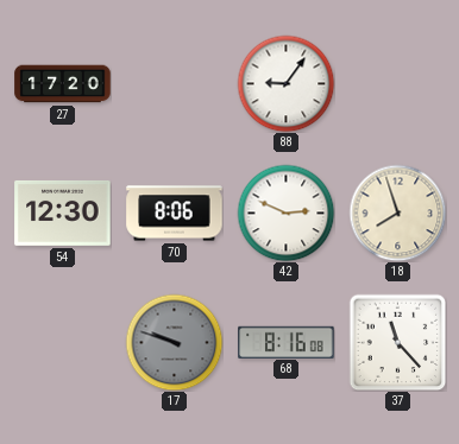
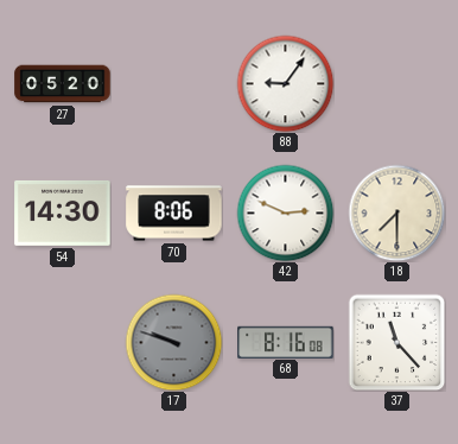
27: 17:20 -> 05:20
54: 12:30 -> 14:30
18: 7:57 -> 7:30
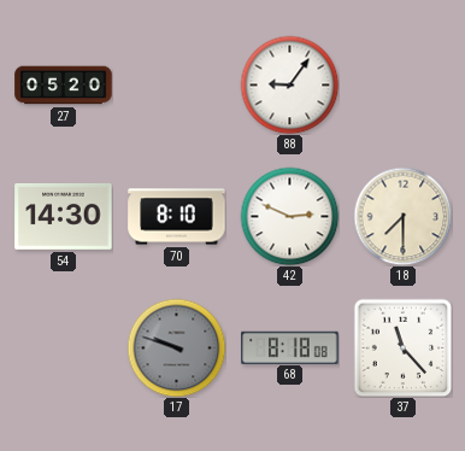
70: 8:06 -> 8:10
68: 8:16 -> 8:18
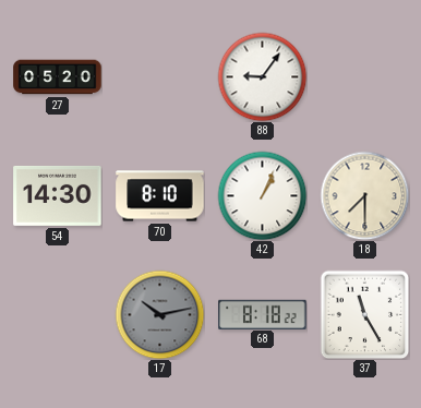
42: 2:49 -> 1:04
17: 9:48 -> 10:13
68: 8:18:08 -> 8:18:22
37: 11:23 -> 11:25
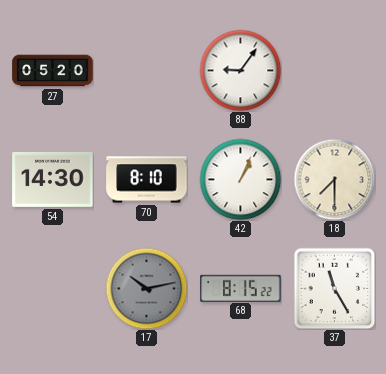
68: 8:18 -> 8:15
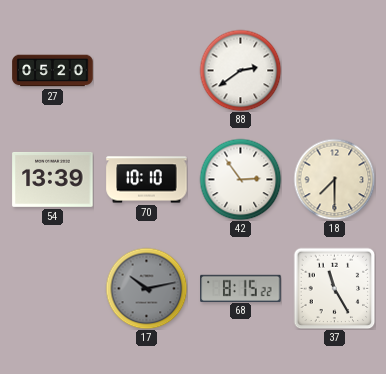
88: 9:06 -> 2:39
54: 14:30 -> 13:39
70: 8:10 -> 10:10
42: 1:04 -> 2:54
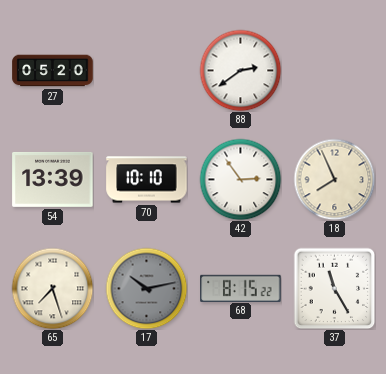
18: 7:30 -> 7:56
65: none -> 7:27
